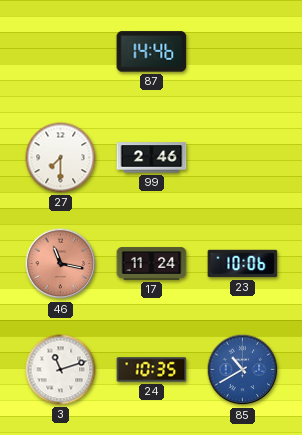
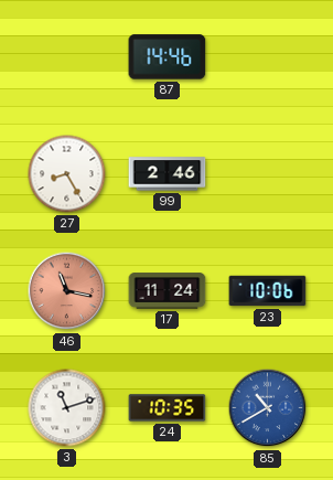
27: 7:30 -> 8:25
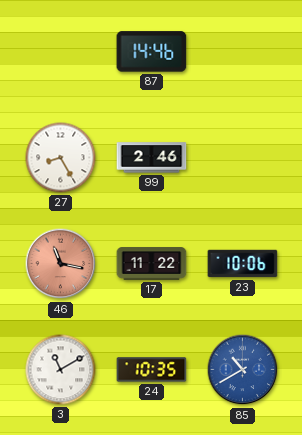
17: 11:24 -> 11:22
3: 11:12 -> 11:10
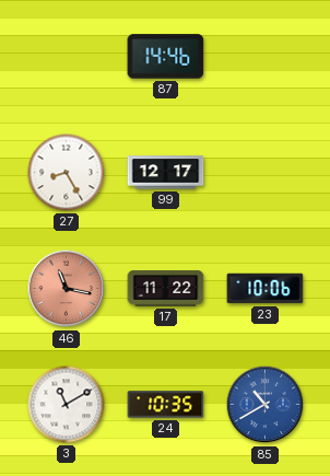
99: 2:46 -> 12:17
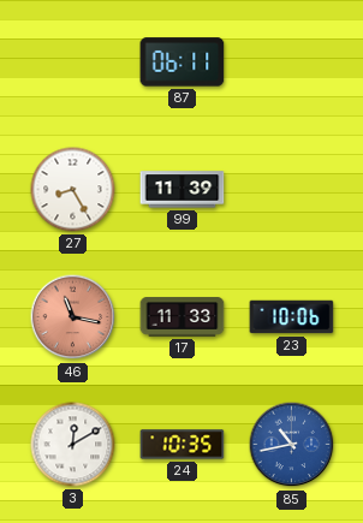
87: 14:46 -> 06:11
99: 12:17 -> 11:39
17: 11:22 -> 11:33
3: 11:10 -> 12:10
85: 10:40 -> 10:43
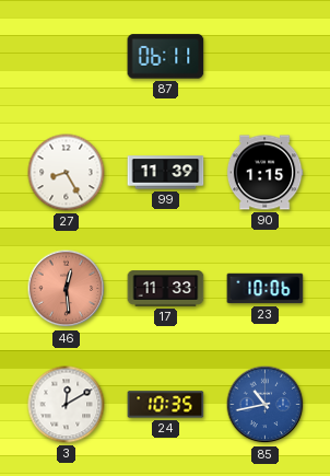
90: none -> 1:15
46: 11:17 -> 12:29
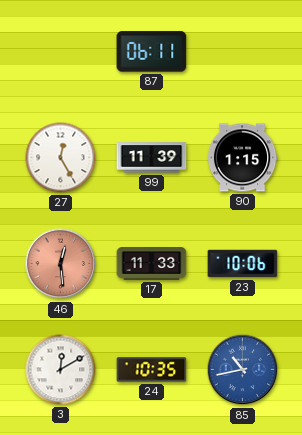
27: 8:25 -> 12:25
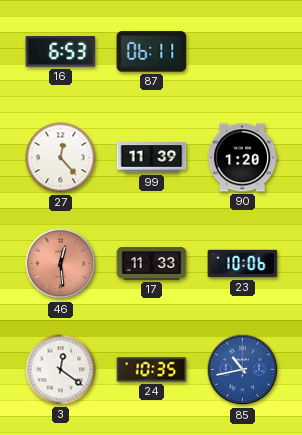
16: none -> 6:53
27: 12:25 -> 12:23
90: 1:15 -> 1:20
3: 12:10 -> 12:21
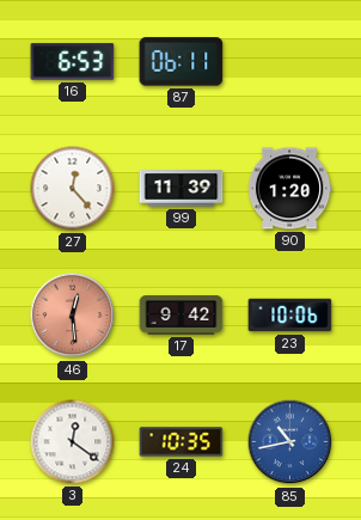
17: 11:33 -> 9:42
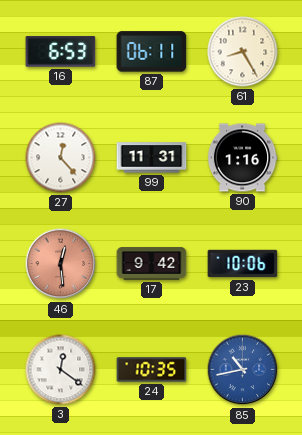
61: none -> 8:25
99: 11:39 -> 11:31
90: 1:20 -> 1:16
